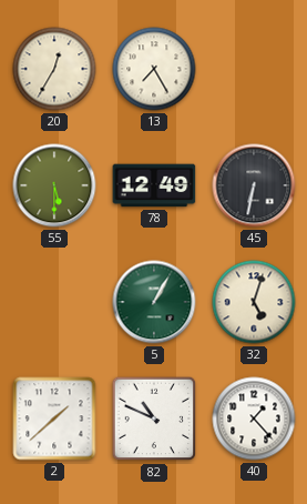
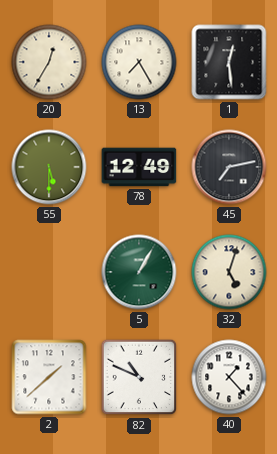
1: none -> 12:29
45: 6:32 -> 7:13
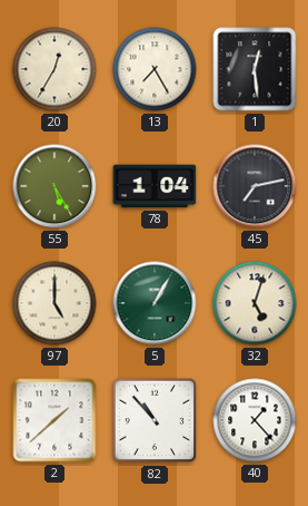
55: 5:30 -> 5:25
78: 12:49 -> 1:04
97: none -> 5:00
82: 10:49 -> 10:53
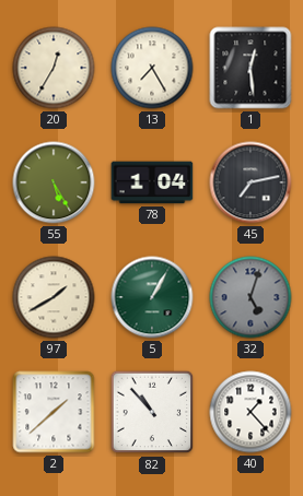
97: 5:00 -> 1:40
32 dial: cream -> grey
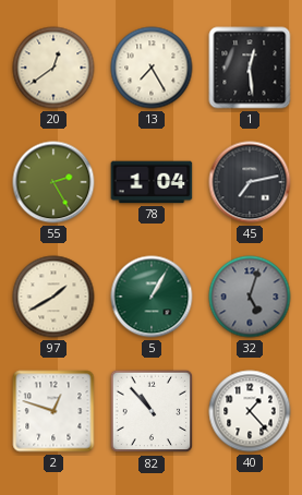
20: 12:35 -> 12:39
55: 5:25 -> 2:25
2: 1:38 -> 12:48
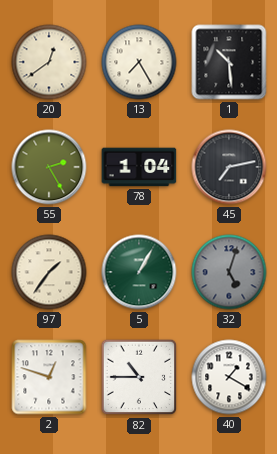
1: 12:29 -> 10:29
97: 1:40 -> 1:36
82: 10:53 -> 10:45
40: 1:23 -> 1:20
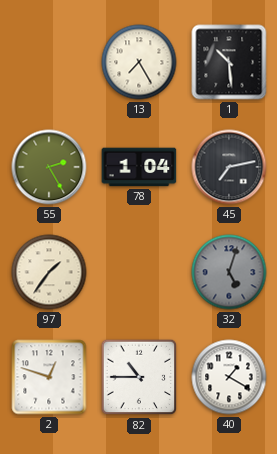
20: 12:39 -> none
5: 1:05 -> none
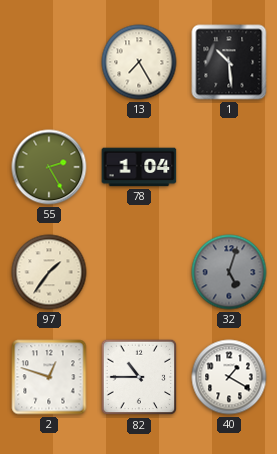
45: 7:13 -> none
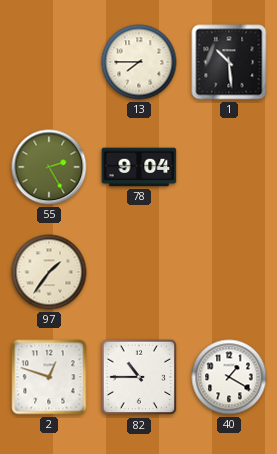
13: 7:25 -> 7:45
78: 1:04 -> 9:04
32: 5:03 -> none
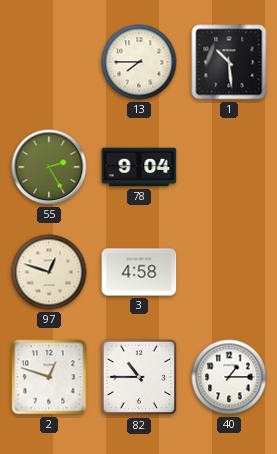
97: 1:36 -> 12:48
3: none -> 4:58
40: 1:20 -> 1:15
